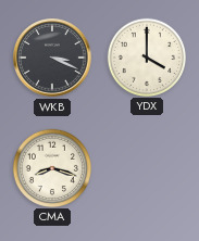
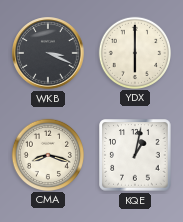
YDX: 4:00 -> 6:00
KQE: none -> 1:02
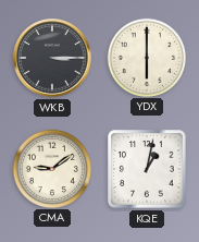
WKB: 3:19 -> 3:15
CMA: 8:18 -> 9:09
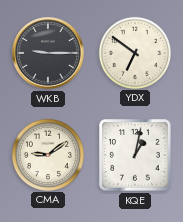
WKB: 3:15 -> 9:15
YDX: 6:00 -> 6:51
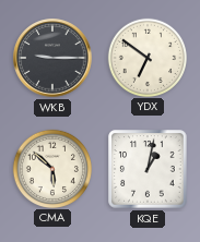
CMA: 9:09 -> 5:52
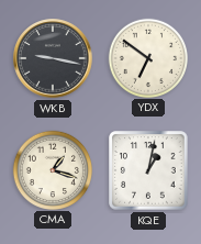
WKB: 9:15 -> 9:17
CMA: 5:52 -> 1:18
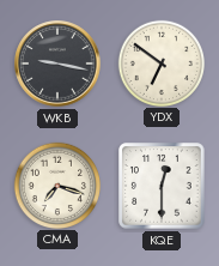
CMA: 1:18 -> 7:18
KQE: 1:02 -> 12:30
